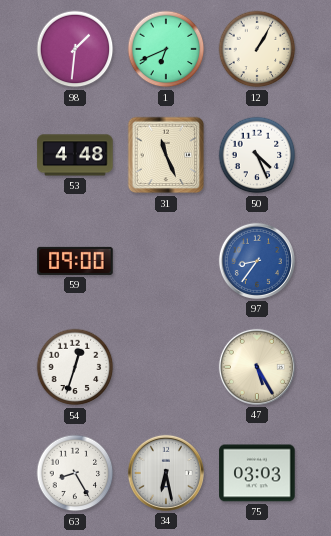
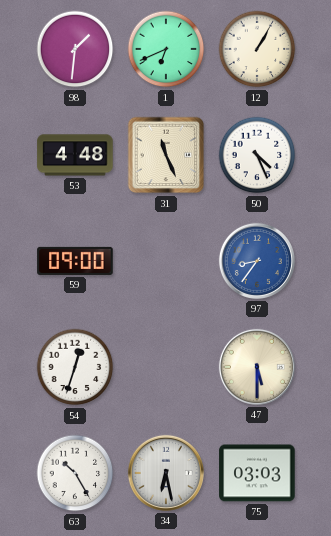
47: 5:25 -> 5:30
63: 8:25 -> 10:25
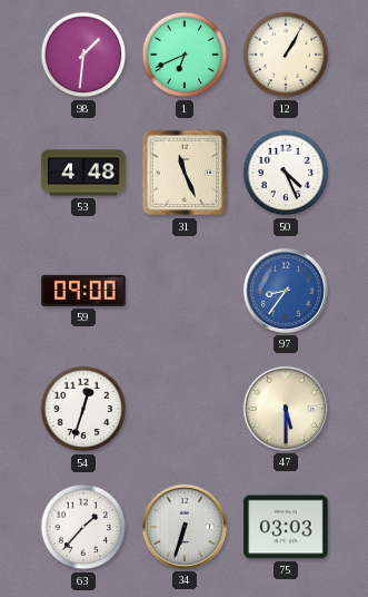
63: 10:25 -> 1:37
34: 6:28 -> 6:33
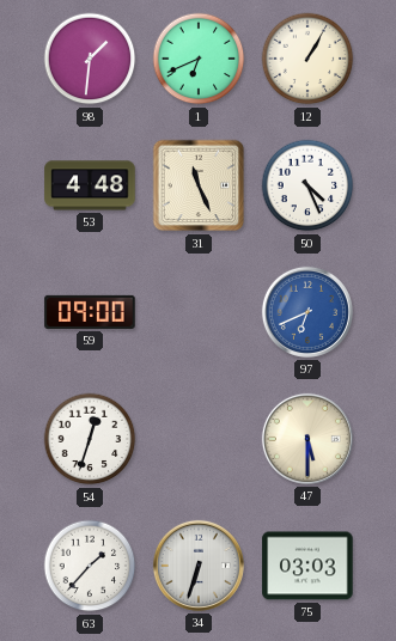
97: 8:36 -> 6:41
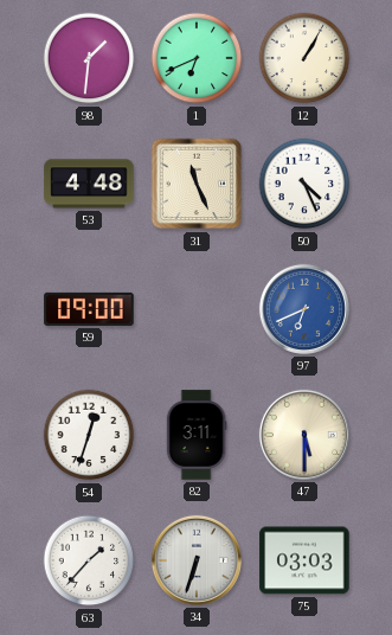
82: none -> 3:11
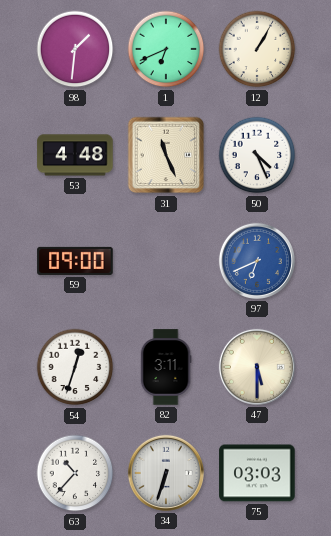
63: 1:37 -> 10:37
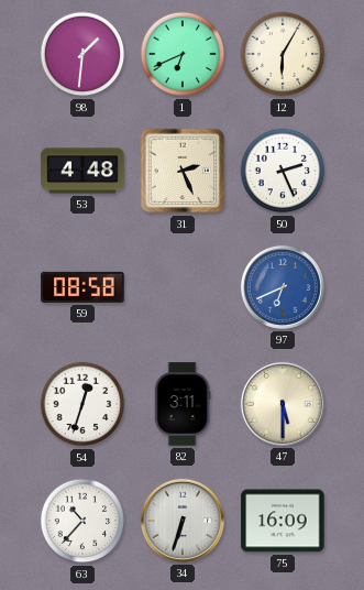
12: 1:05 -> 6:05
31: 11:26 -> 2:26
50: 4:26 -> 2:26
59: 09:00 -> 08:58
75: 03:03 -> 16:09
